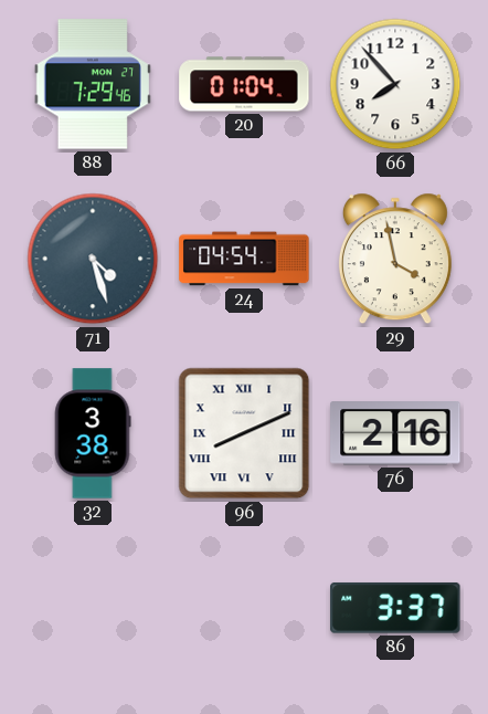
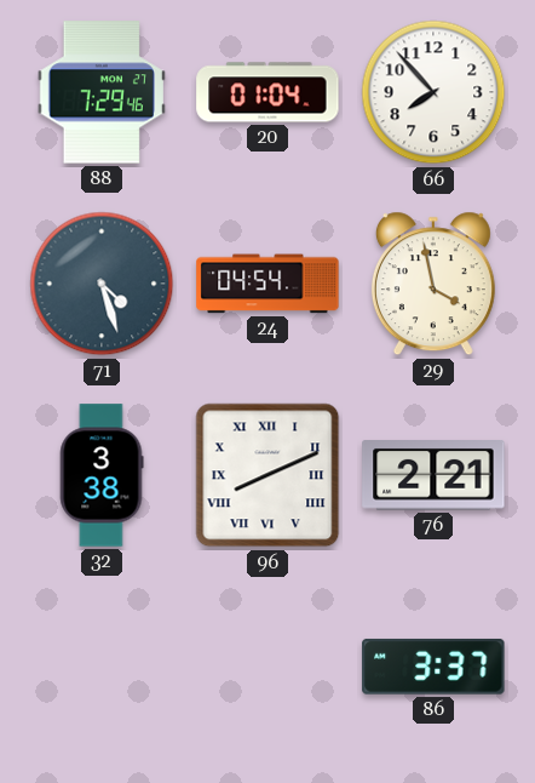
76: 2:16 -> 2:21
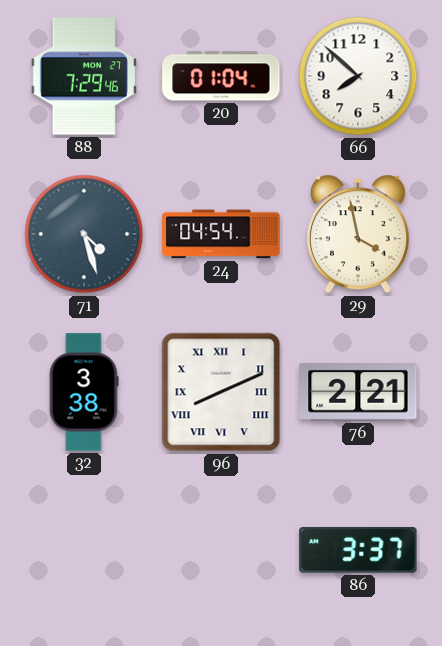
66: 7:53 -> 7:52
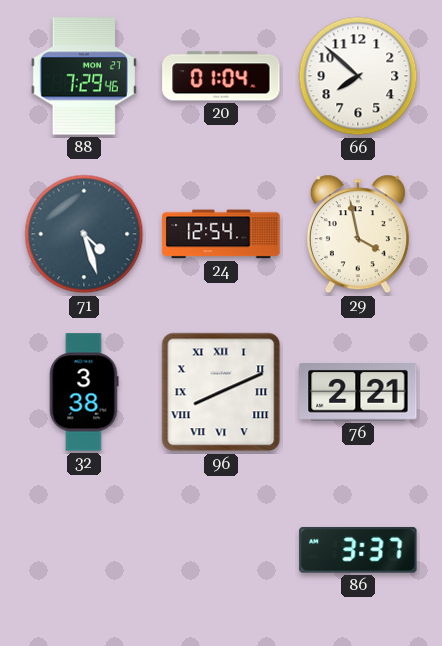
24: 04:54 -> 12:54
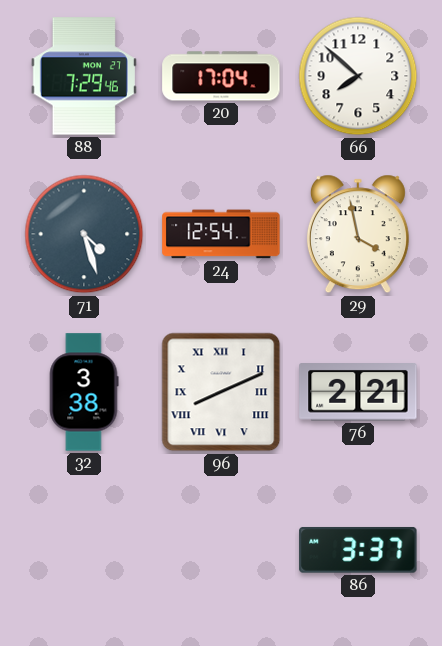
20: 01:04 -> 17:04
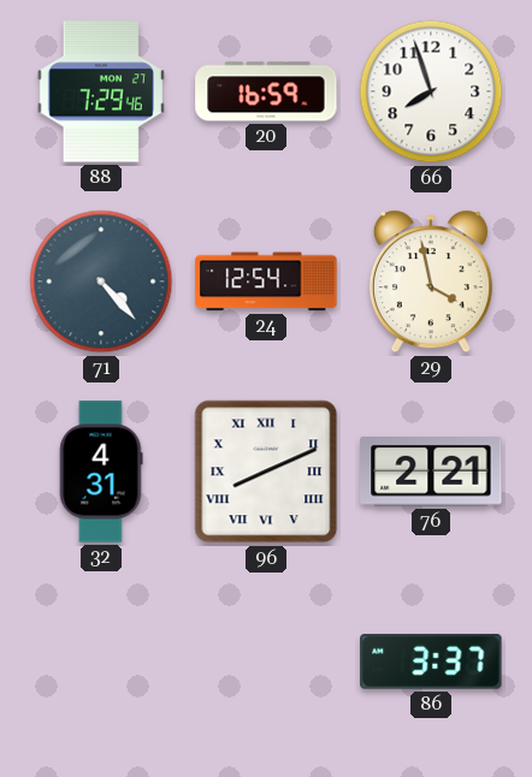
20: 17:04 -> 16:59
66: 7:52 -> 7:57
71: 4:27 -> 4:23
32: 3:38 -> 4:31
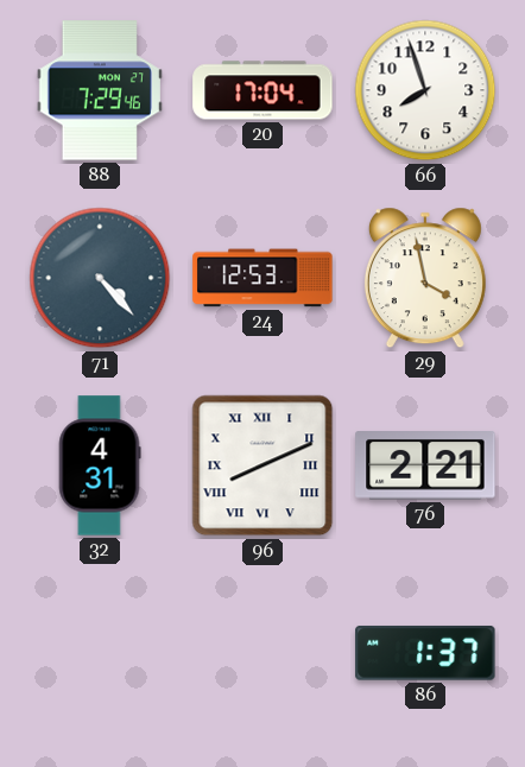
20: 16:59 -> 17:04
24: 12:54 -> 12:53
86: 3:37 -> 1:37
